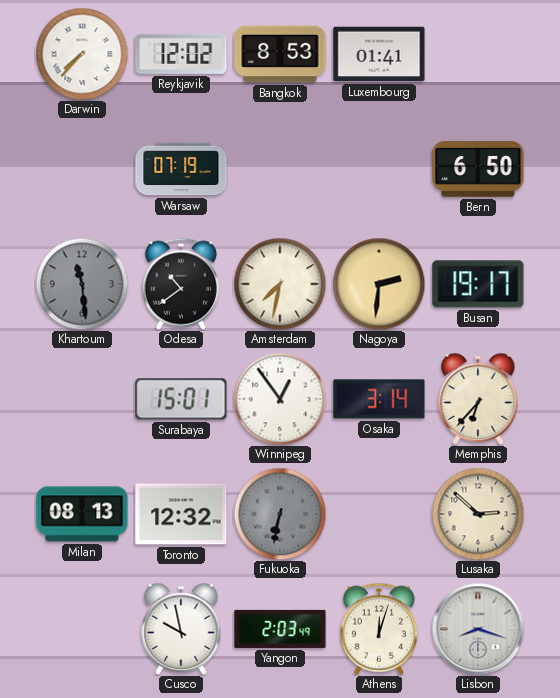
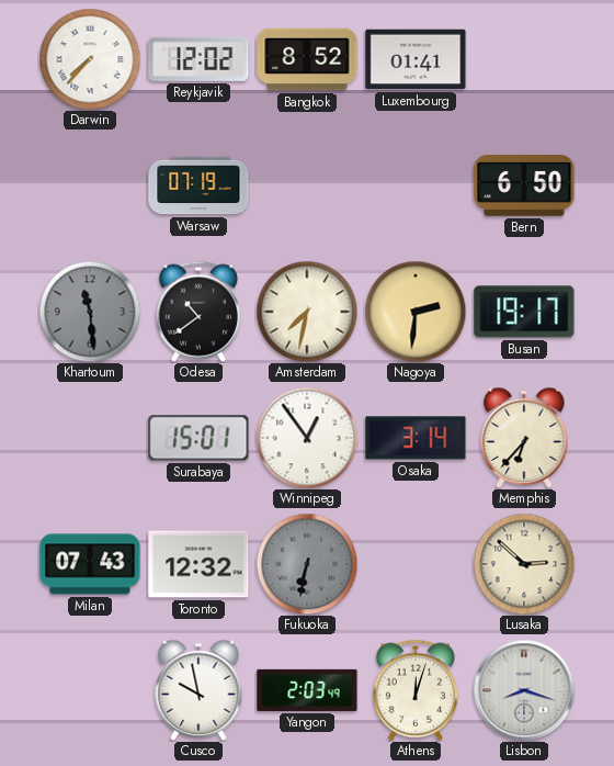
Bangkok: 8:53 -> 8:52
Milan: 08:13 -> 07:43
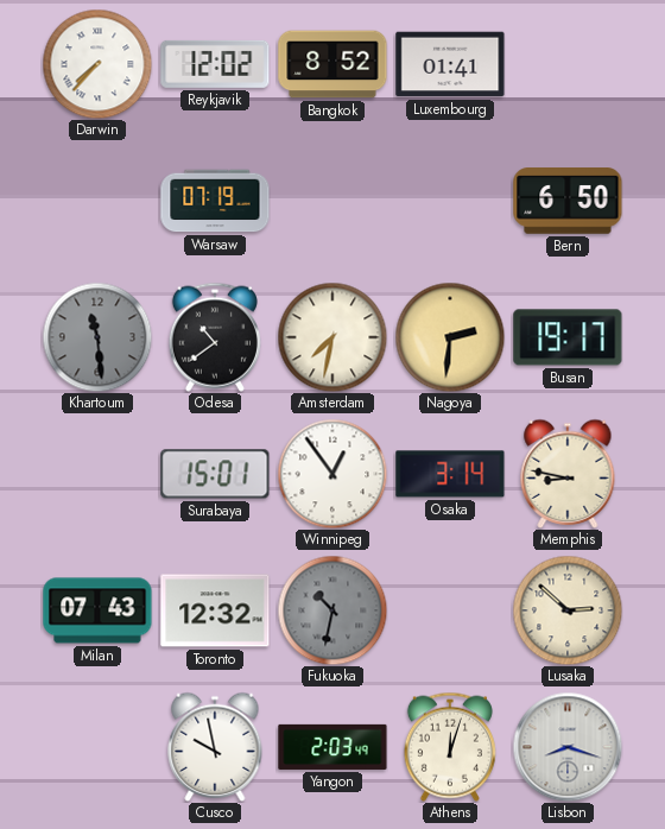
Memphis: 6:37 -> 8:47
Fukuoka: 6:32 -> 10:32
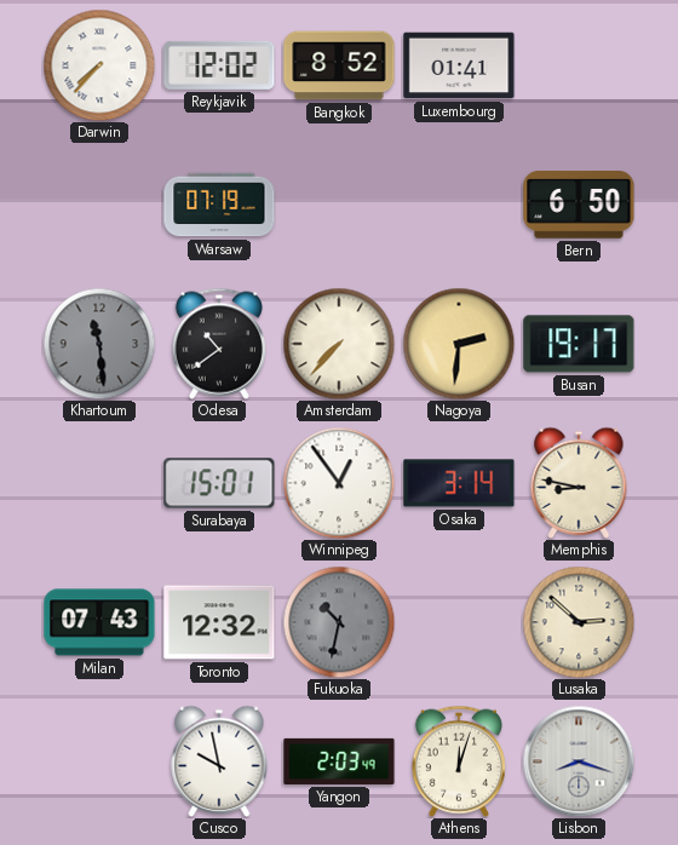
Amsterdam: 7:32 -> 7:37
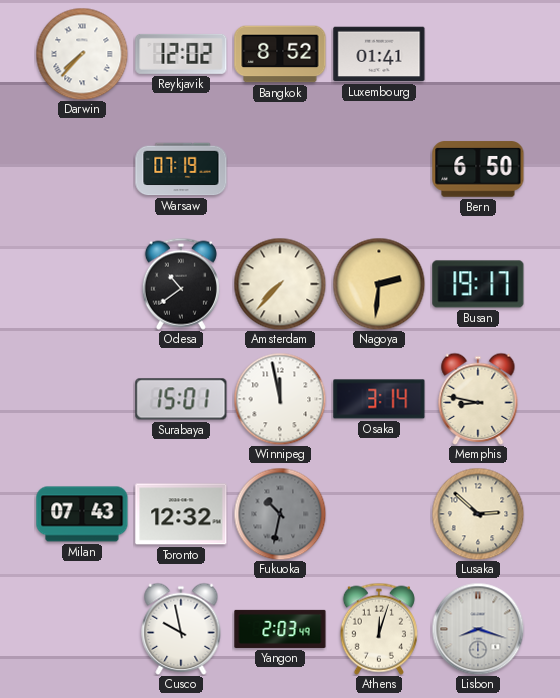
Khartoum: 11:29 -> none
Winnipeg: 12:54 -> 11:58
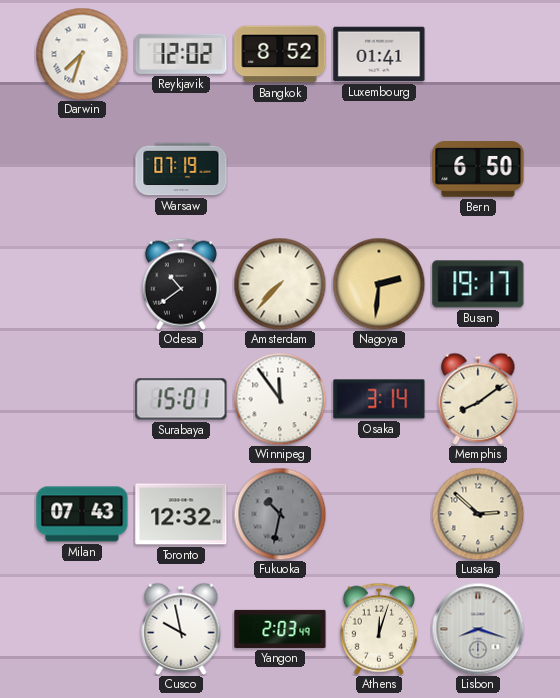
Darwin: 7:37 -> 7:33
Winnipeg: 11:58 -> 11:54
Memphis: 8:47 -> 8:09
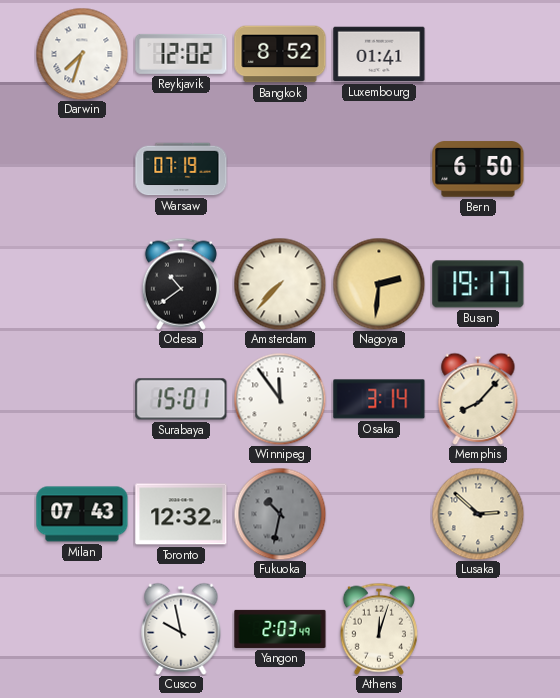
Memphis: 8:09 -> 8:07
Lisbon: 8:18 -> none
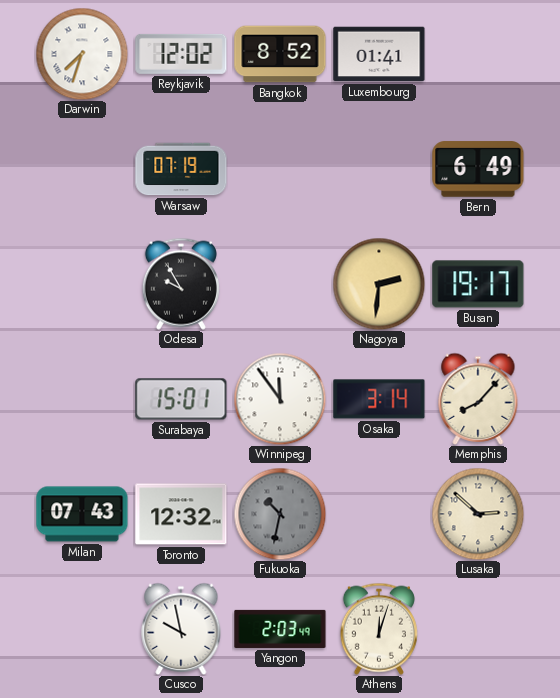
Bern: 6:50 -> 6:49
Odesa: 10:39 -> 9:55
Amsterdam: 7:37 -> none
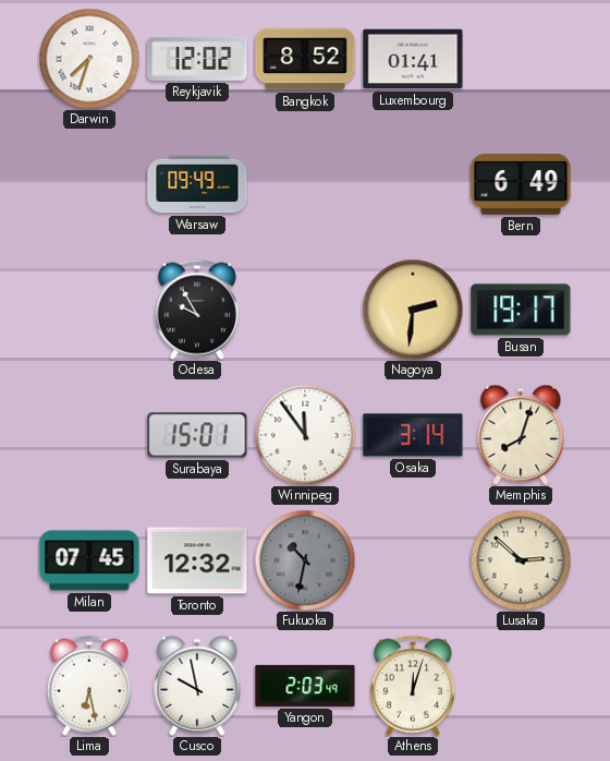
Warsaw: 07:19 -> 09:49
Memphis: 8:07 -> 8:03
Milan: 07:43 -> 07:45
Lima: none -> 6:28
